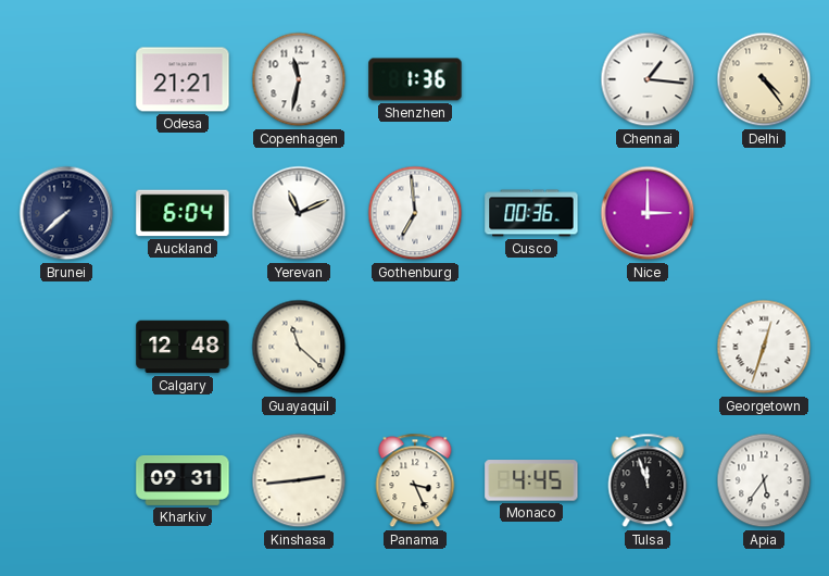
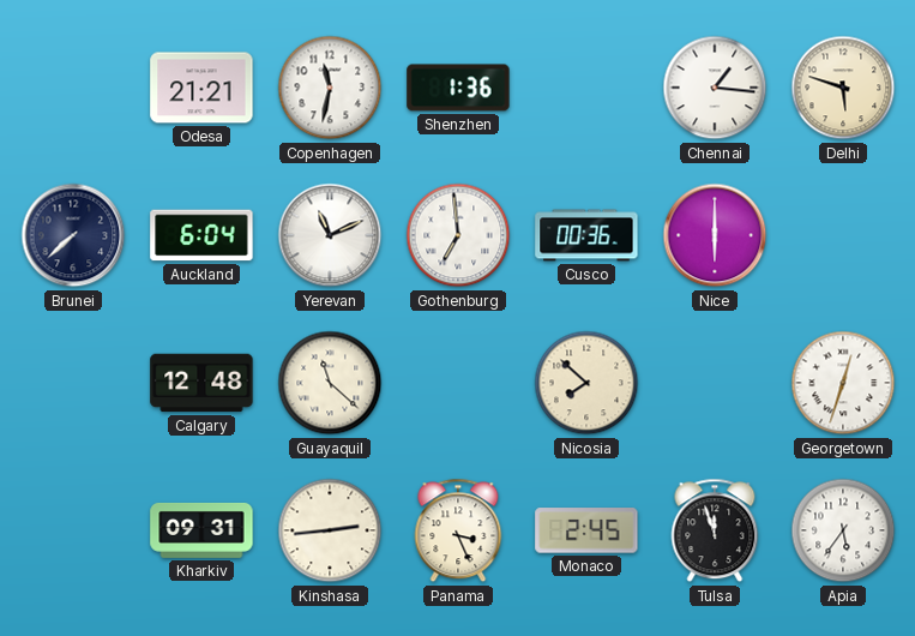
Delhi: 4:24 -> 5:48
Nice: 3:00 -> 6:00
Nicosia: none -> 7:52
Monaco: 4:45 -> 2:45
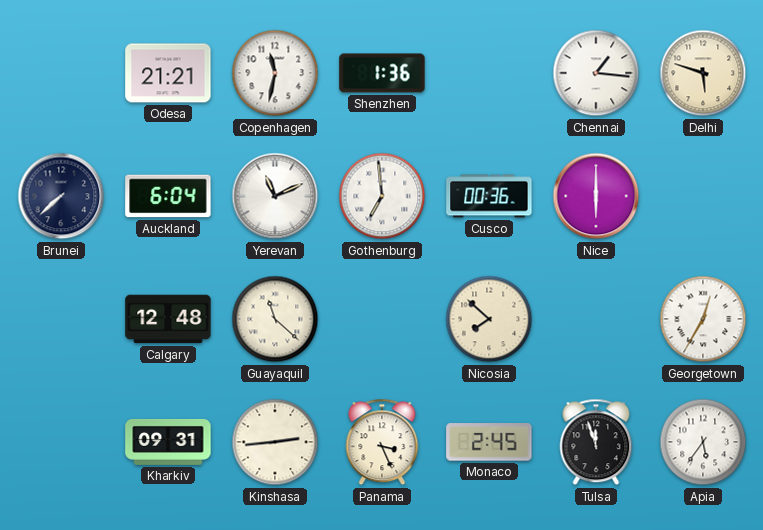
Georgetown: 12:33 -> 12:35
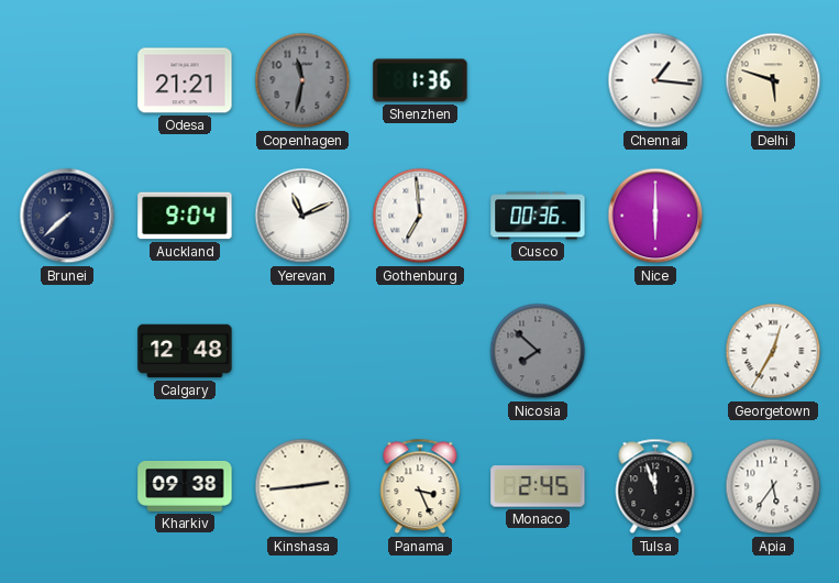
Copenhagen dial: white -> grey
Auckland: 6:04 -> 9:04
Guayaquil: 11:22 -> none
Nicosia dial: cream -> grey
Kharkiv: 09:31 -> 09:38
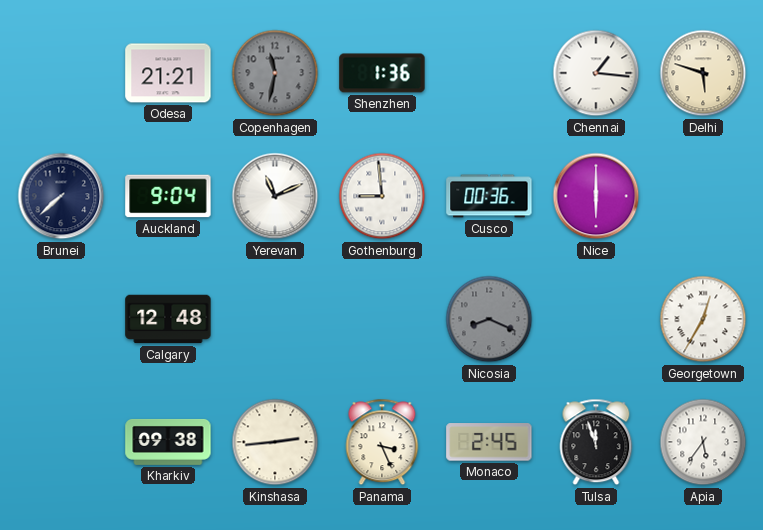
Gothenburg: 6:59 -> 8:59
Nicosia: 7:52 -> 8:19
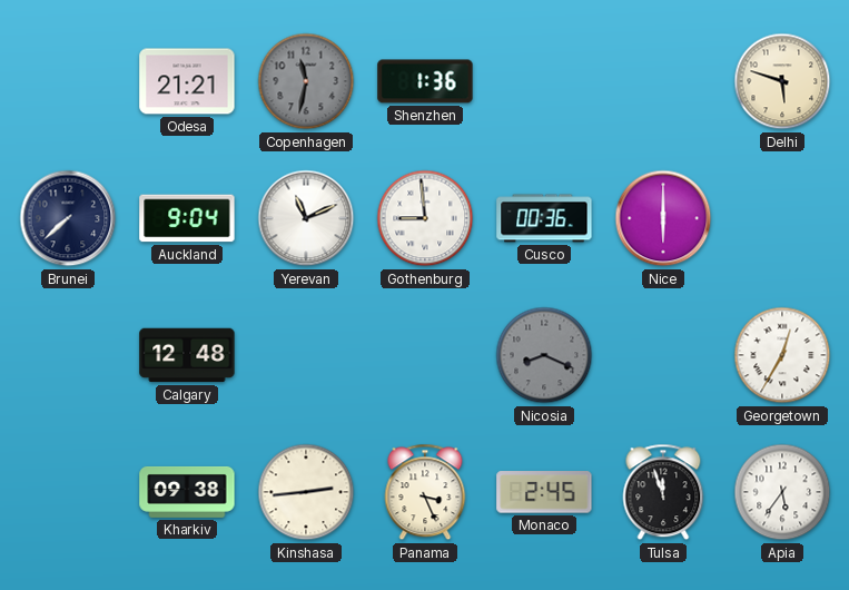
Chennai: 1:16 -> none
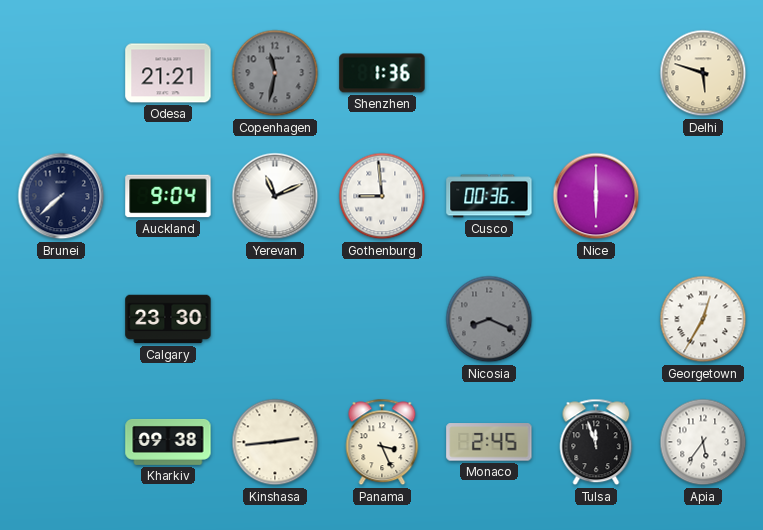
Calgary: 12:48 -> 23:30
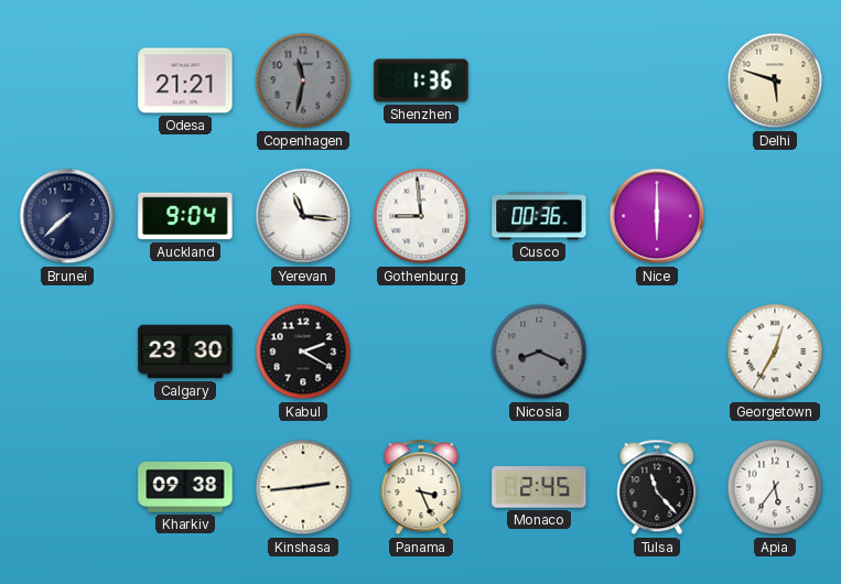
Yerevan: 11:11 -> 11:16
Kabul: none -> 2:20
Tulsa: 11:57 -> 11:23
